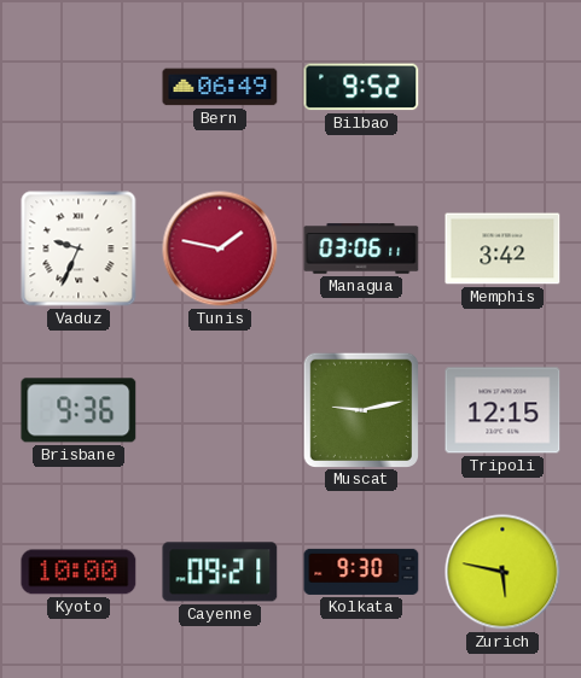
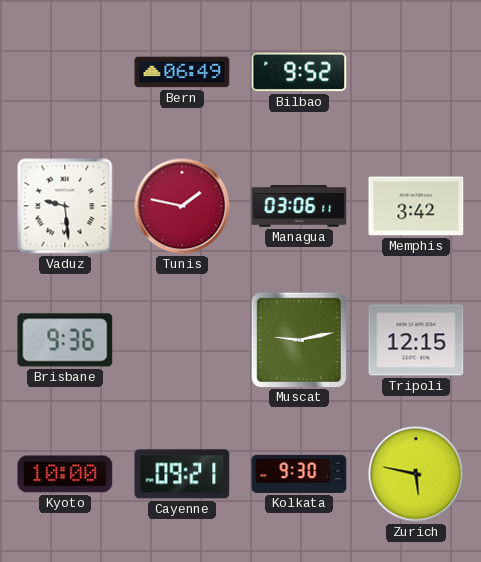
Vaduz: 9:34 -> 9:29
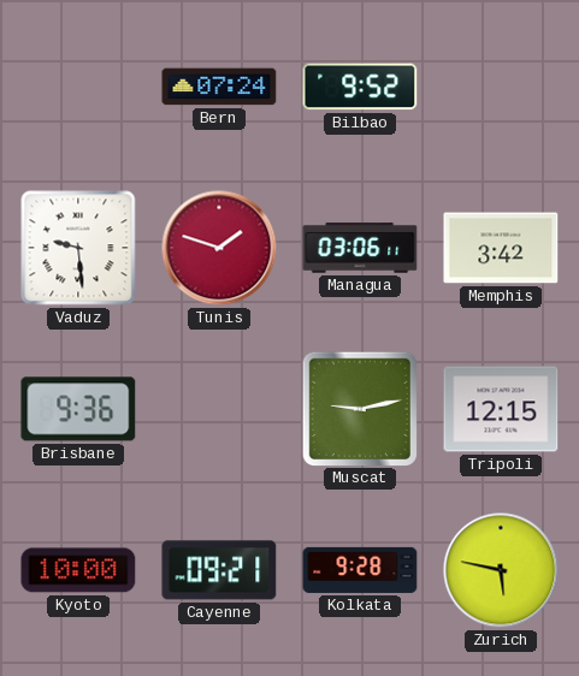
Bern: 06:49 -> 07:24
Tunis: 1:47 -> 1:48
Kolkata: 9:30 -> 9:28
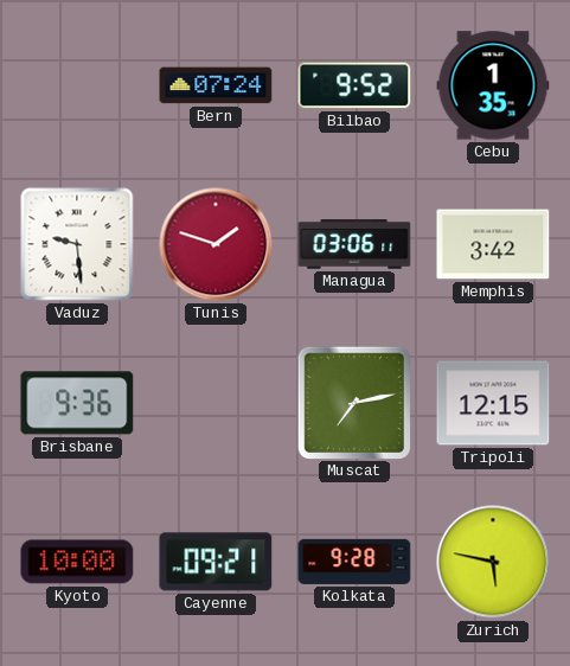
Cebu: none -> 1:35
Muscat: 9:13 -> 7:13
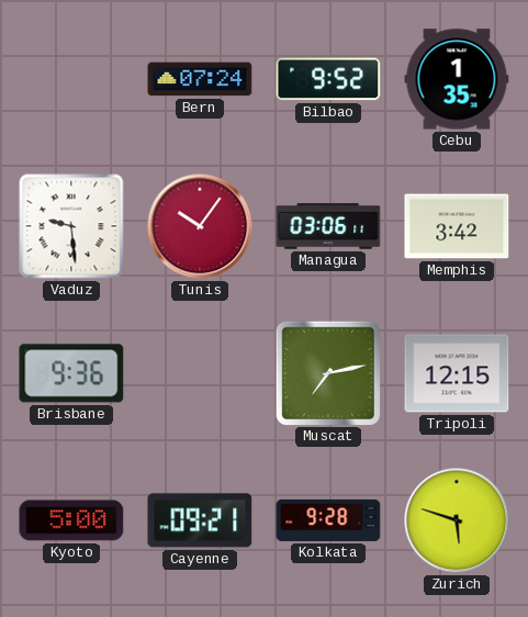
Tunis: 1:48 -> 10:06
Kyoto: 10:00 -> 5:00
Zurich: 5:47 -> 5:48
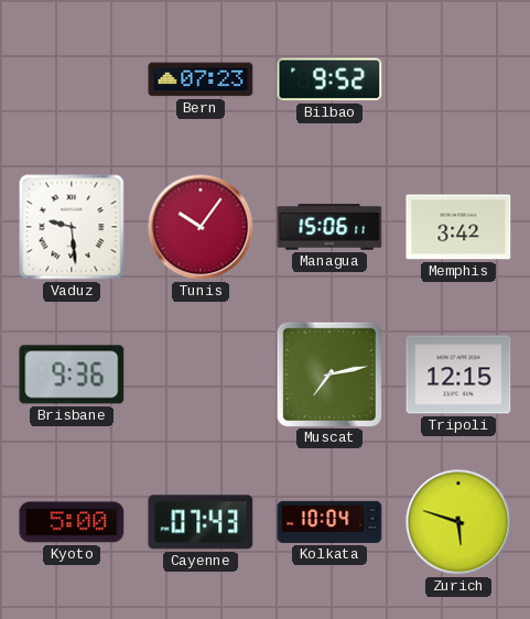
Bern: 07:24 -> 07:23
Cebu: 1:35 -> none
Managua: 03:06 -> 15:06
Cayenne: 09:21 -> 07:43
Kolkata: 9:28 -> 10:04
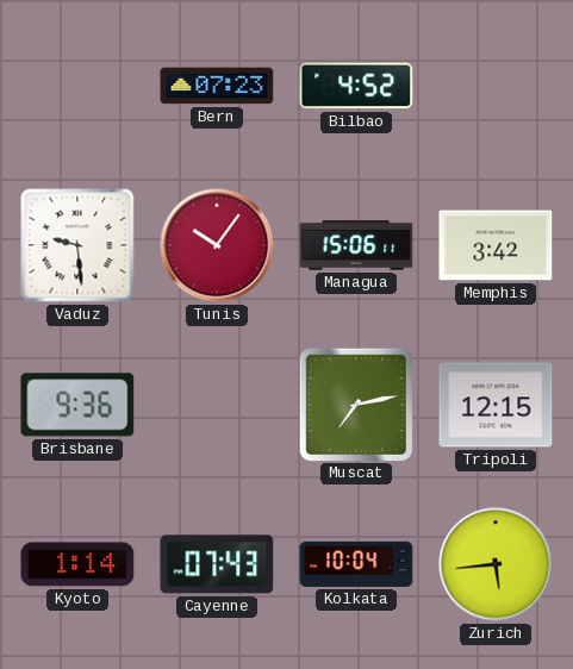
Bilbao: 9:52 -> 4:52
Kyoto: 5:00 -> 1:14
Zurich: 5:48 -> 5:44
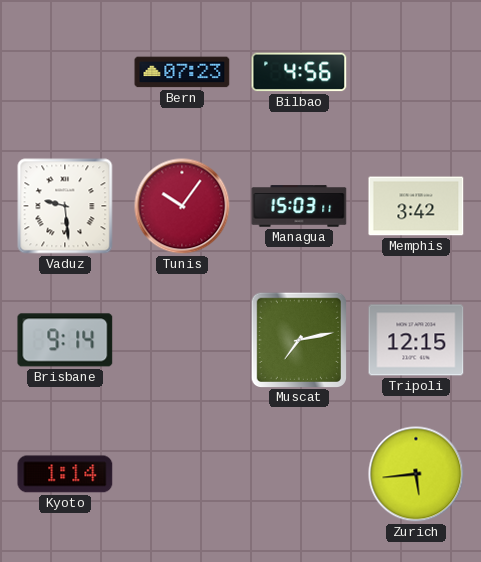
Bilbao: 4:52 -> 4:56
Managua: 15:06 -> 15:03
Brisbane: 9:36 -> 9:14
Cayenne: 07:43 -> none
Kolkata: 10:04 -> none
